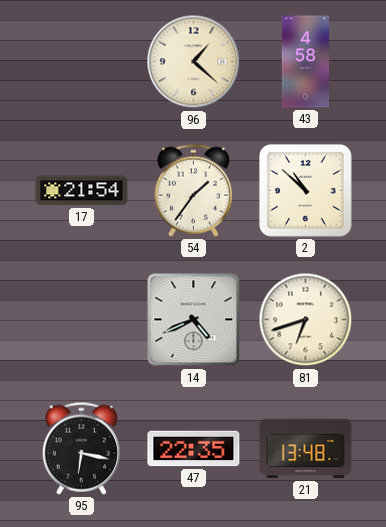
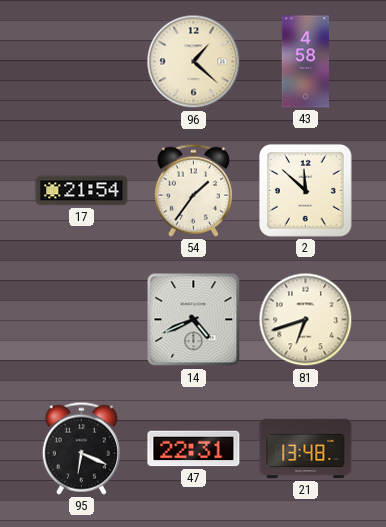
2: 10:52 -> 11:52
95: 6:17 -> 6:19
47: 22:35 -> 22:31
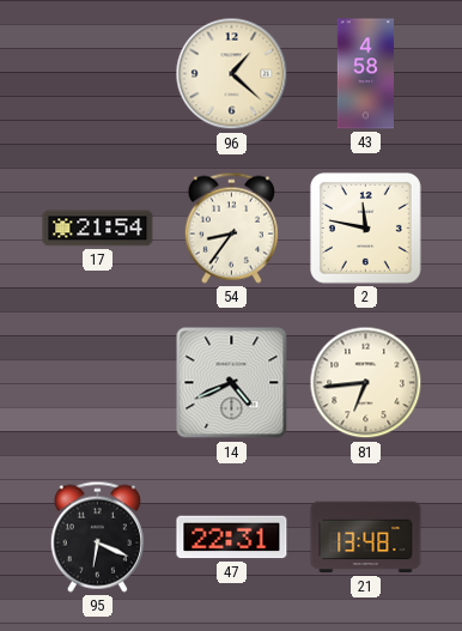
54: 1:36 -> 8:36
2: 11:52 -> 11:47
81: 6:42 -> 6:44
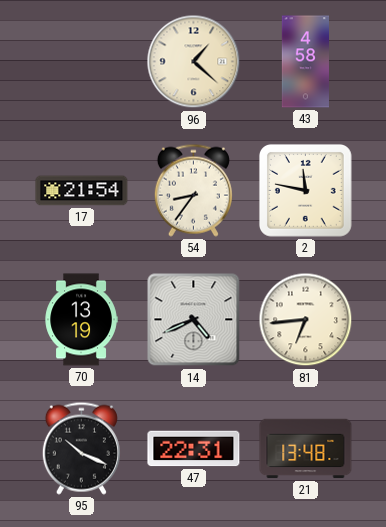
70: none -> 13:19
95: 6:19 -> 10:19
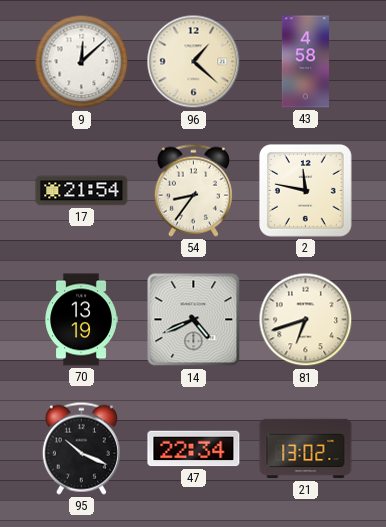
9: none -> 12:08
81: 6:44 -> 6:42
47: 22:31 -> 22:34
21: 13:48 -> 13:02
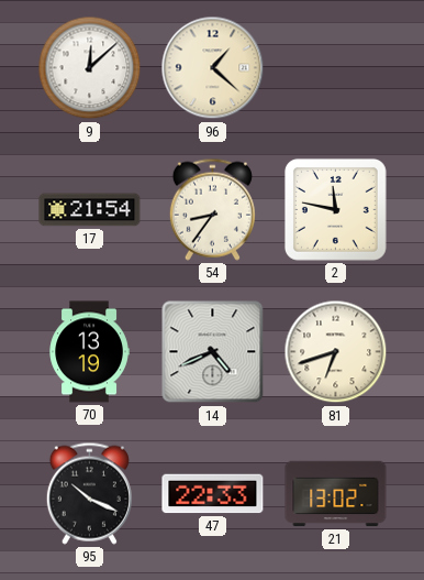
43: 4:58 -> none
47: 22:34 -> 22:33
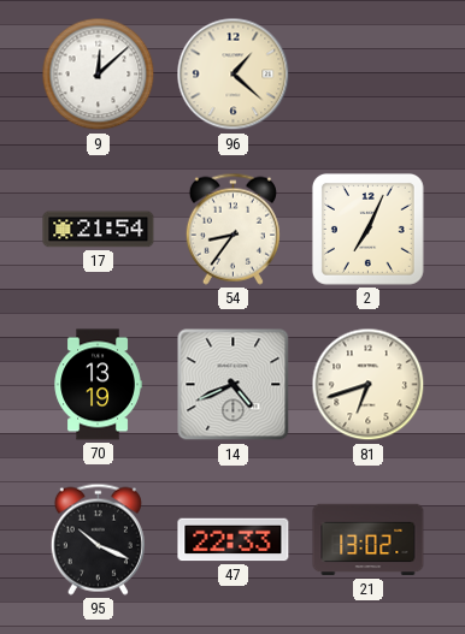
2: 11:47 -> 7:04
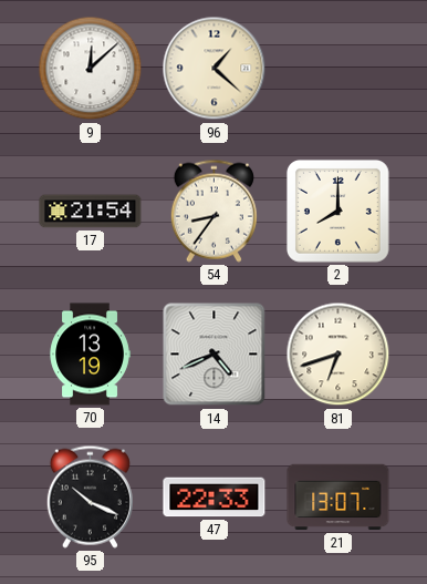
2: 7:04 -> 8:00
21: 13:02 -> 13:07
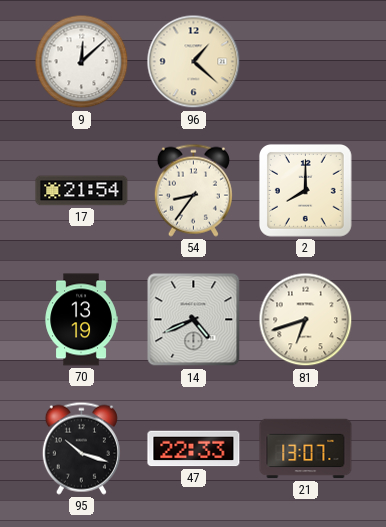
95: 10:19 -> 10:18
